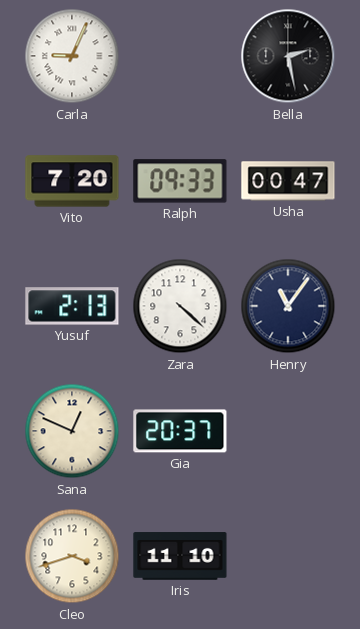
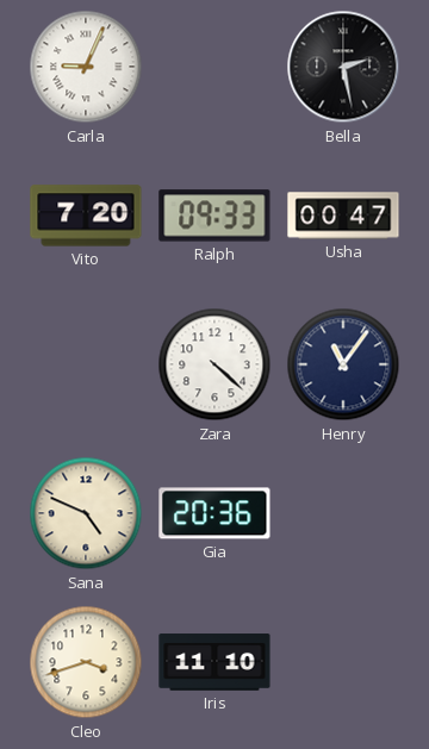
Yusuf: 2:13 -> none
Sana: 12:49 -> 4:49
Gia: 20:37 -> 20:36
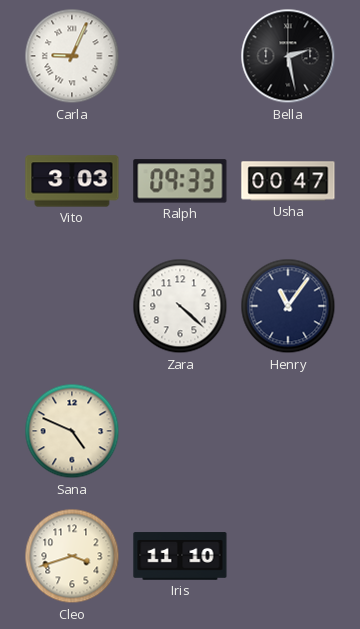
Vito: 7:20 -> 3:03
Gia: 20:36 -> none
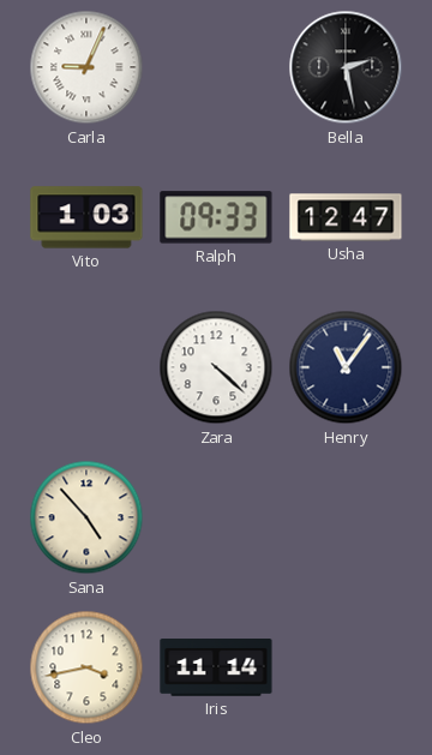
Vito: 3:03 -> 1:03
Usha: 00:47 -> 12:47
Sana: 4:49 -> 4:53
Cleo: 3:42 -> 3:43
Iris: 11:10 -> 11:14
